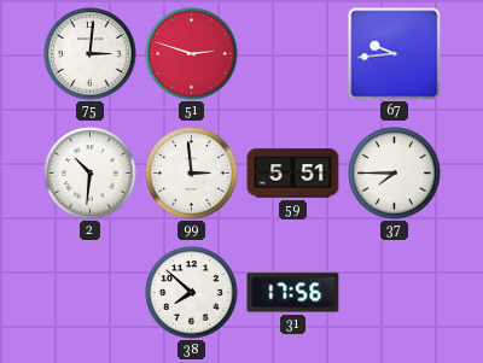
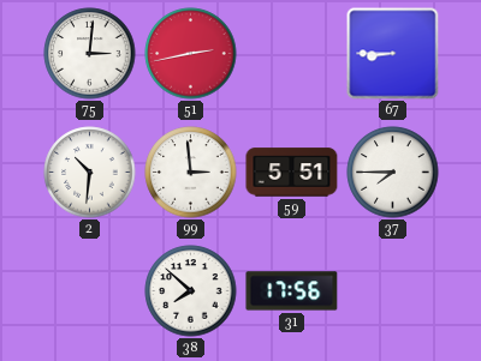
51: 2:48 -> 2:43
67: 9:44 -> 8:45
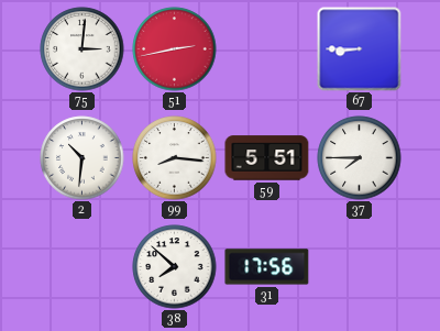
99: 2:59 -> 8:16
